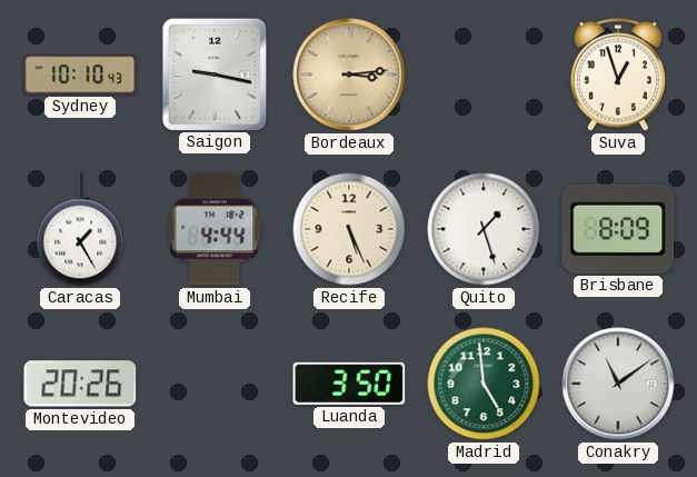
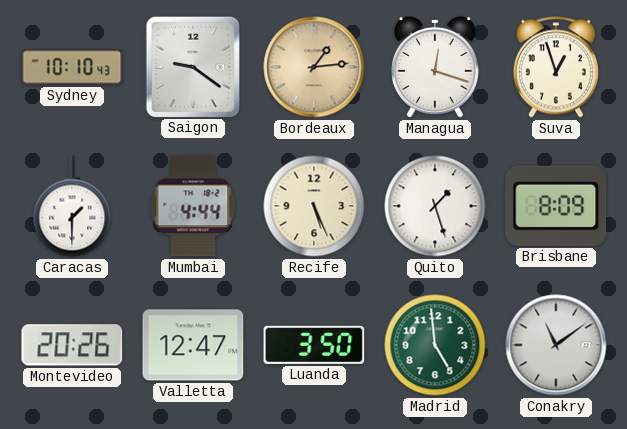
Saigon: 9:17 -> 9:21
Bordeaux: 3:14 -> 1:14
Managua: none -> 12:18
Caracas: 1:25 -> 1:30
Valletta: none -> 12:47
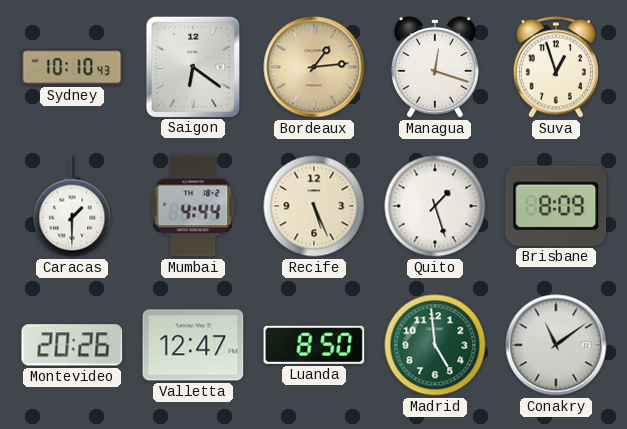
Saigon: 9:21 -> 6:21
Luanda: 3:50 -> 8:50
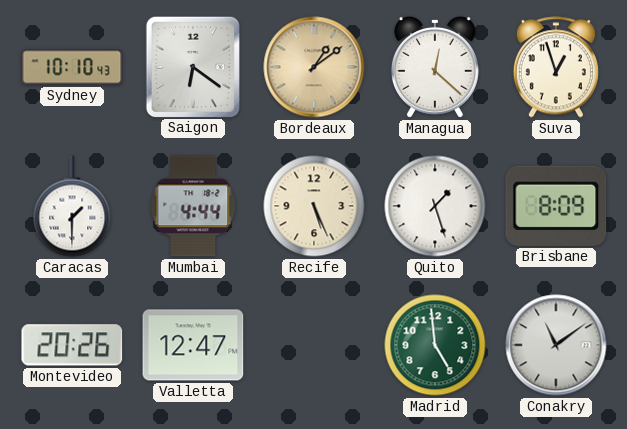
Bordeaux: 1:14 -> 1:09
Managua: 12:18 -> 12:22
Luanda: 8:50 -> none
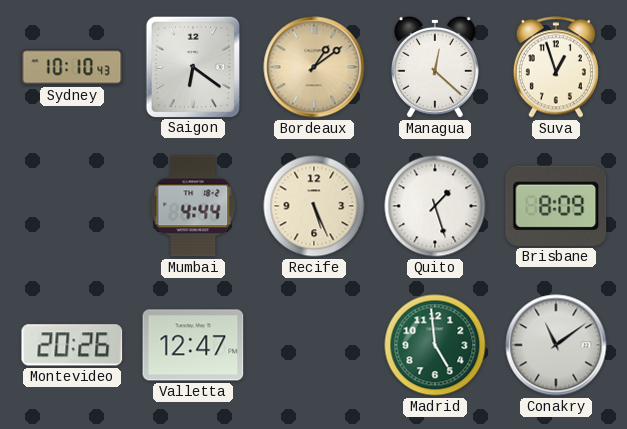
Caracas: 1:30 -> none
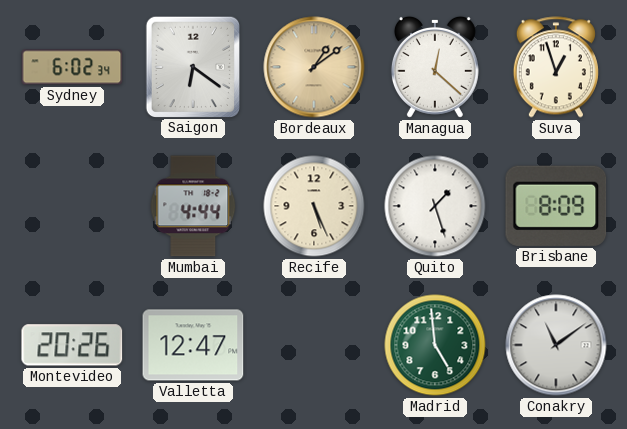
Sydney: 10:10 -> 6:02
